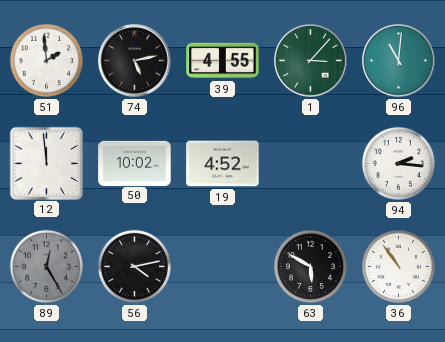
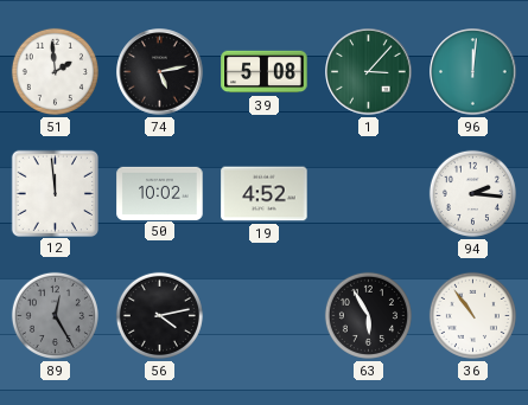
39: 4:55 -> 5:08
96: 11:01 -> 12:01
63: 5:50 -> 5:55
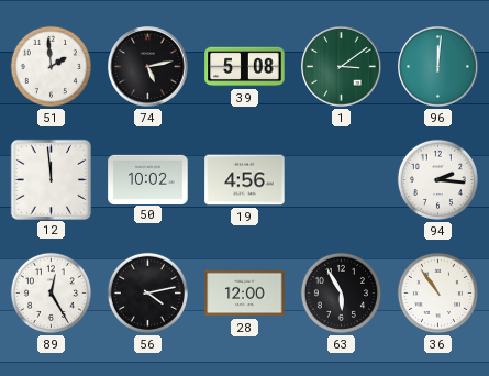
1: 3:07 -> 3:09
19: 4:52 -> 4:56
89 dial: grey -> white
28: none -> 12:00
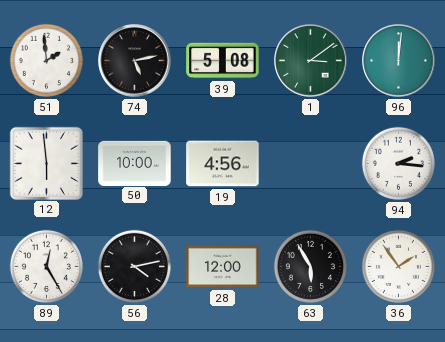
12: 11:59 -> 5:59
50: 10:02 -> 10:00
36: 10:54 -> 1:54
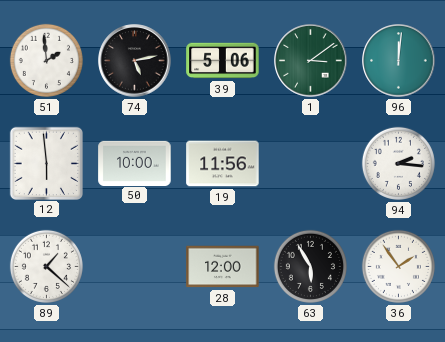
39: 5:08 -> 5:06
19: 4:56 -> 11:56
89: 12:25 -> 1:22
56: 4:13 -> none
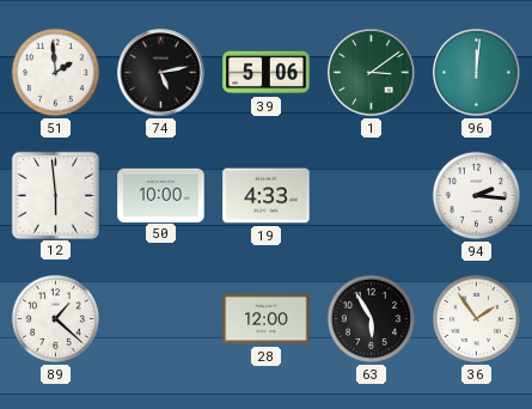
19: 11:56 -> 4:33
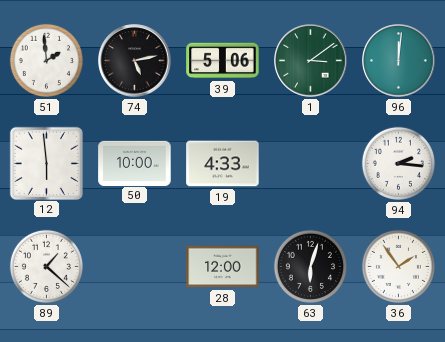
63: 5:55 -> 6:03
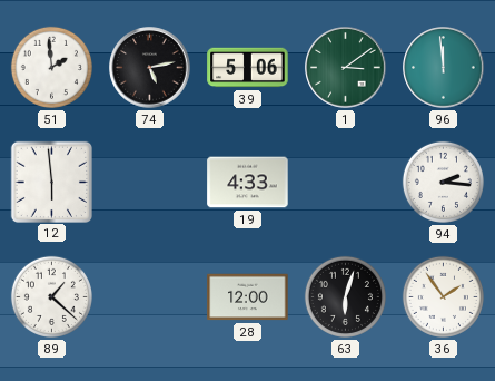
96: 12:01 -> 11:59
50: 10:00 -> none
